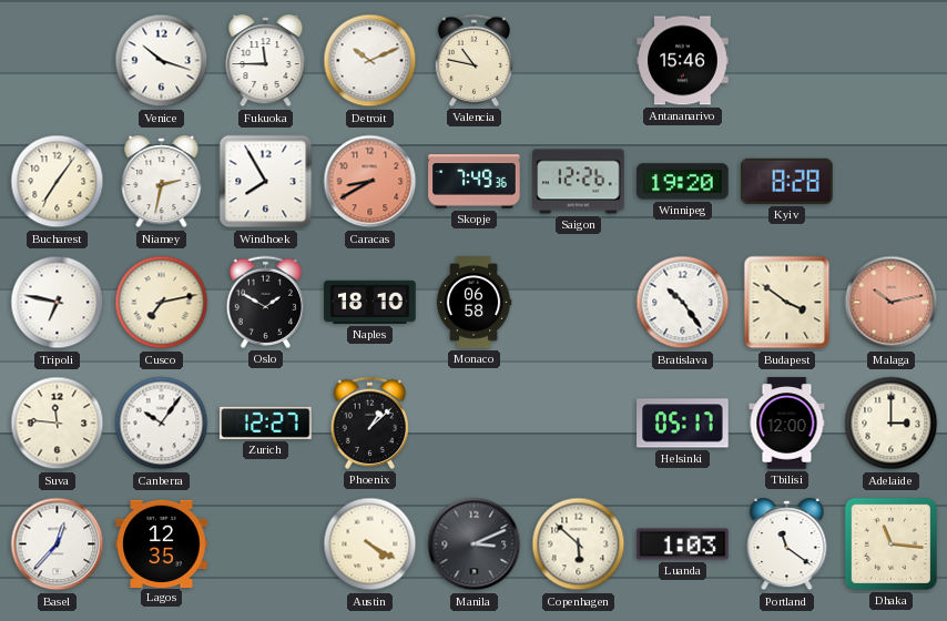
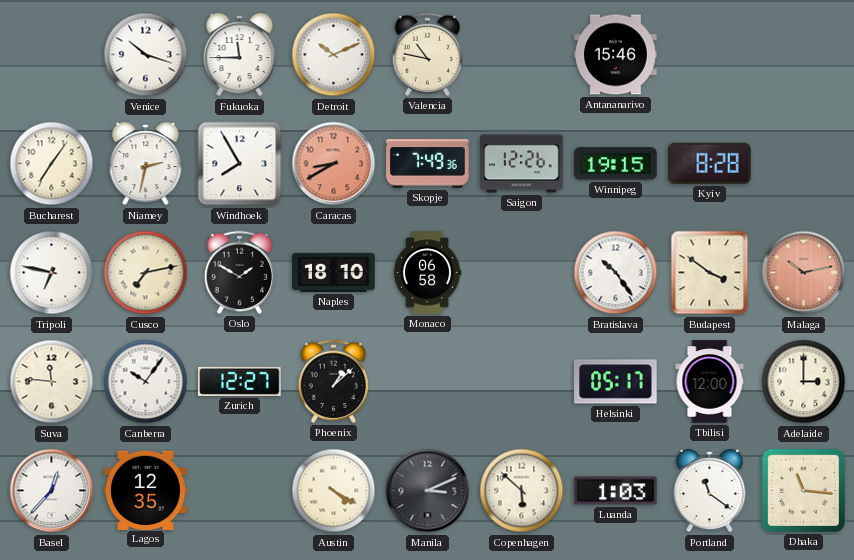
Winnipeg: 19:20 -> 19:15
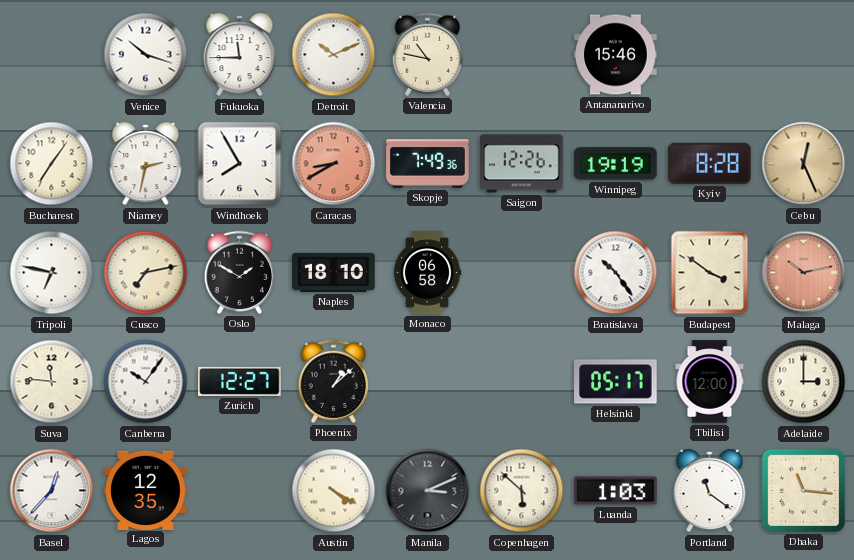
Winnipeg: 19:15 -> 19:19
Cebu: none -> 12:26
